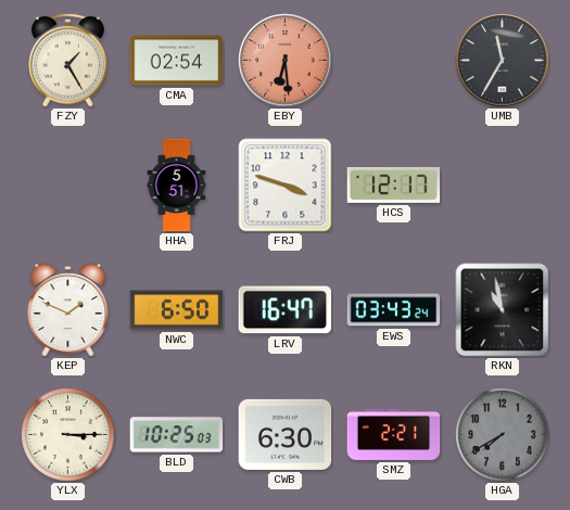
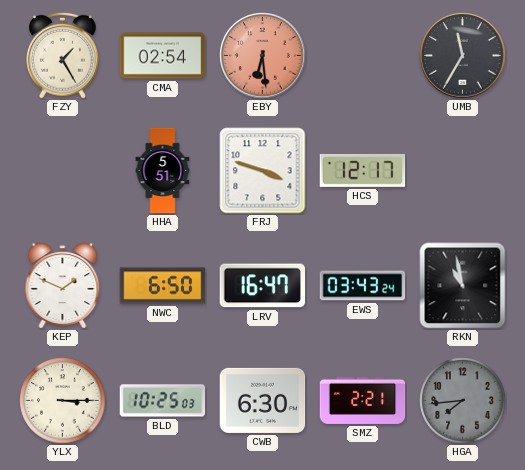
HGA: 7:40 -> 7:44
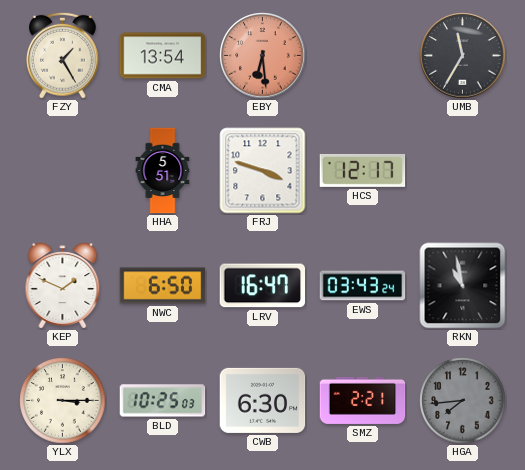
CMA: 02:54 -> 13:54
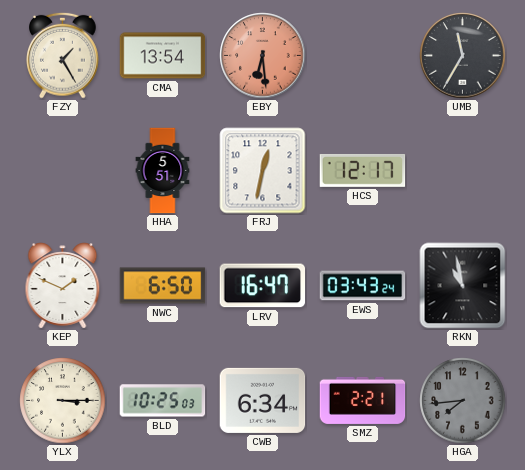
FRJ: 3:48 -> 12:32
CWB: 6:30 -> 6:34
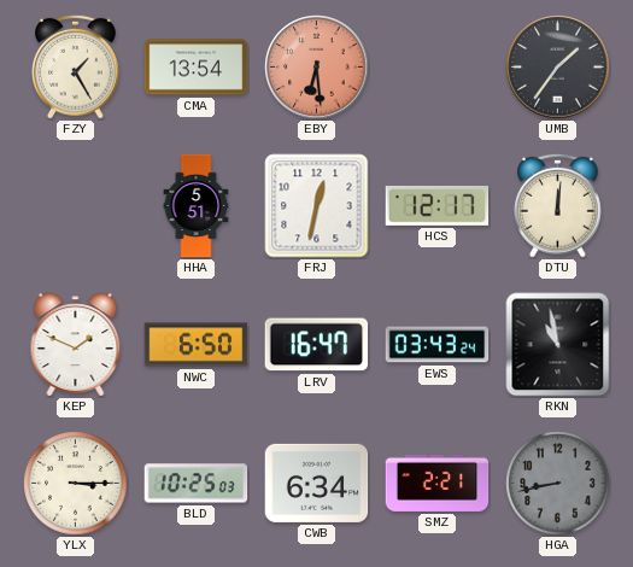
UMB: 11:35 -> 1:36
DTU: none -> 12:01
HGA: 7:44 -> 8:43
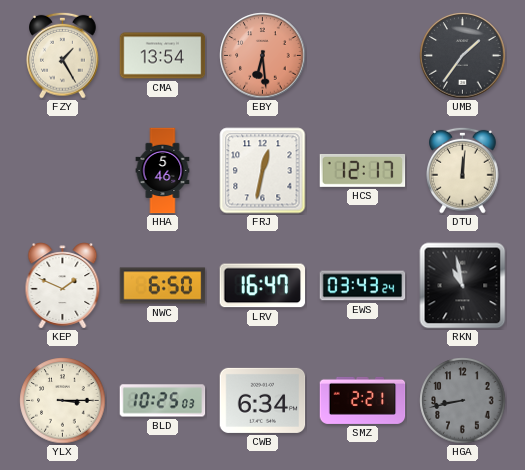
HHA: 5:51 -> 5:46
